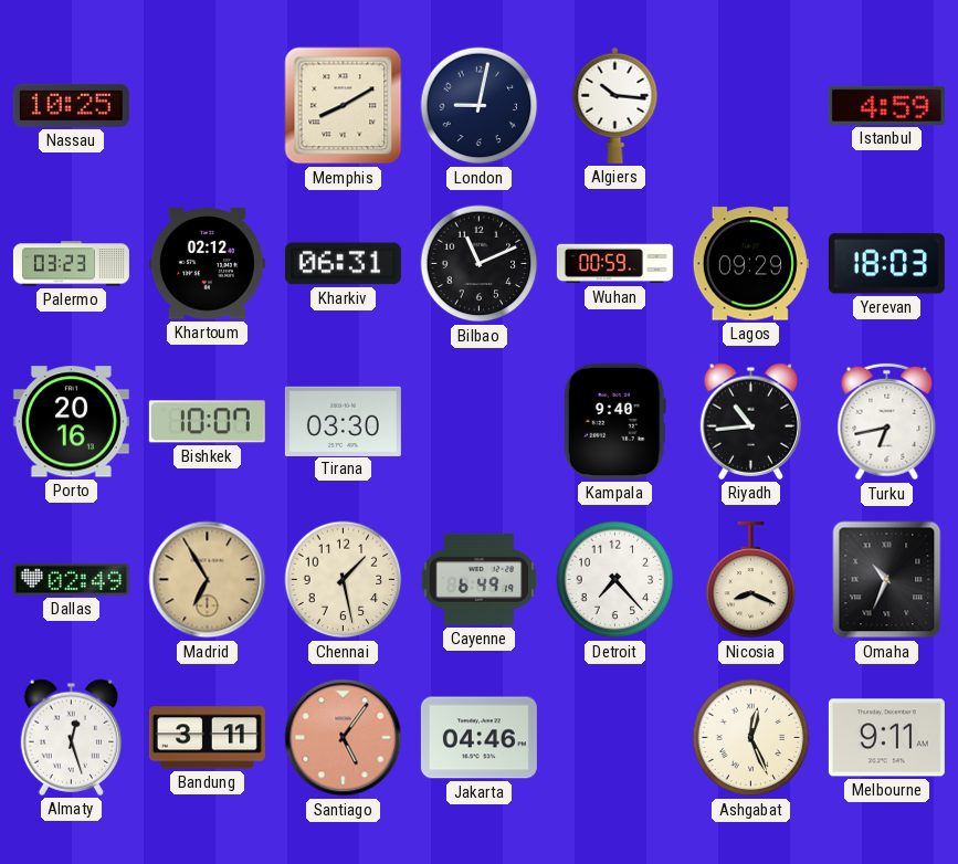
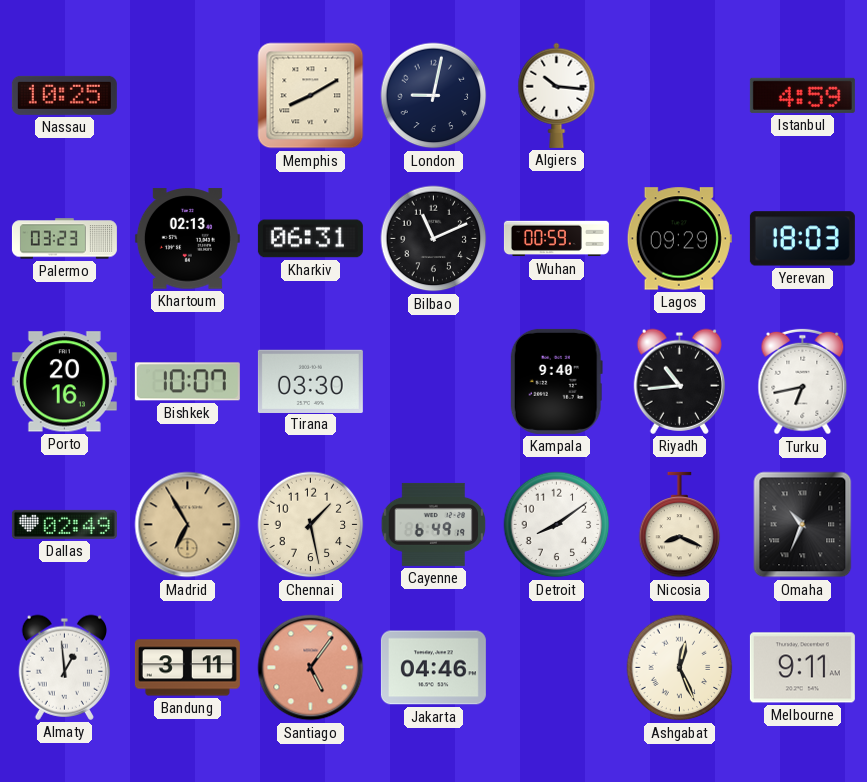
Khartoum: 02:12 -> 02:13
Detroit: 7:23 -> 8:09
Almaty: 12:27 -> 12:59
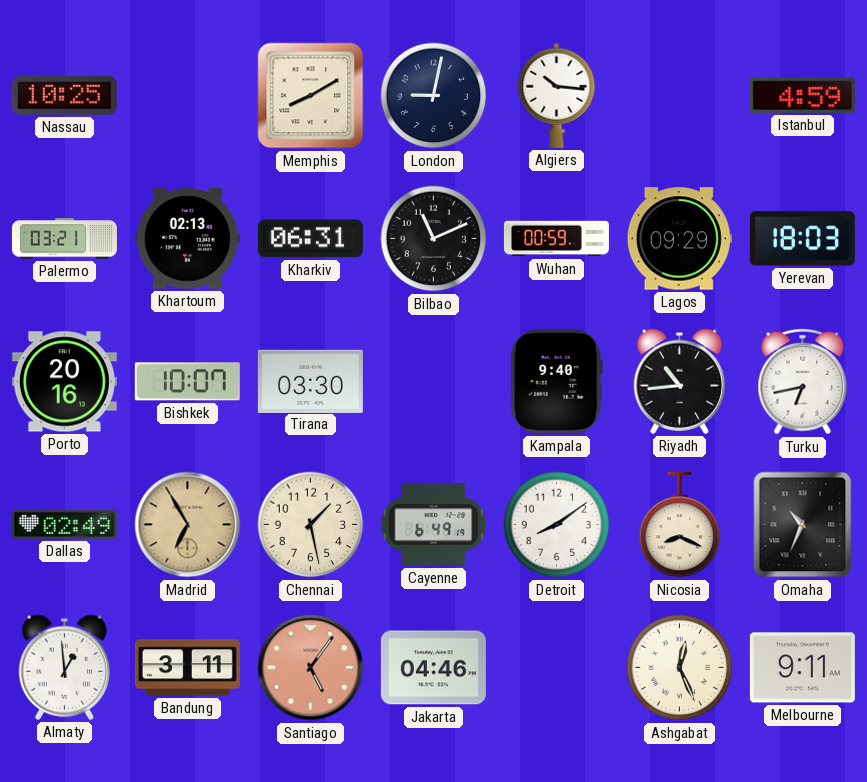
Palermo: 03:23 -> 03:21
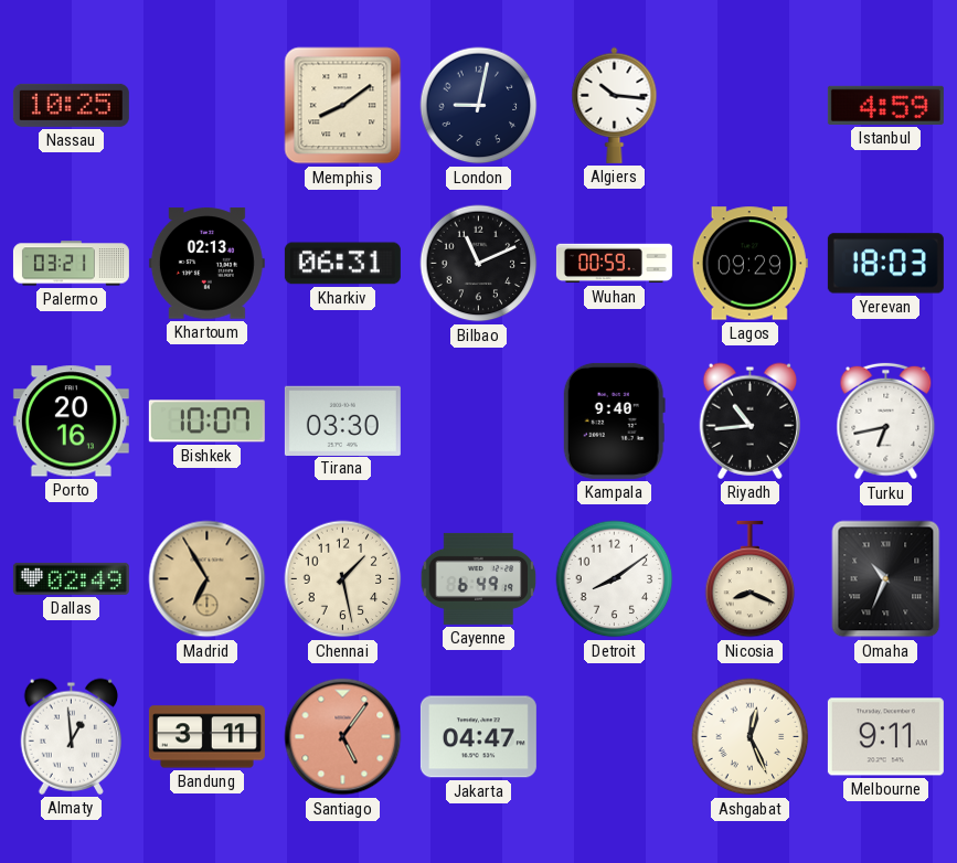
Memphis: 8:10 -> 8:09
Jakarta: 04:46 -> 04:47
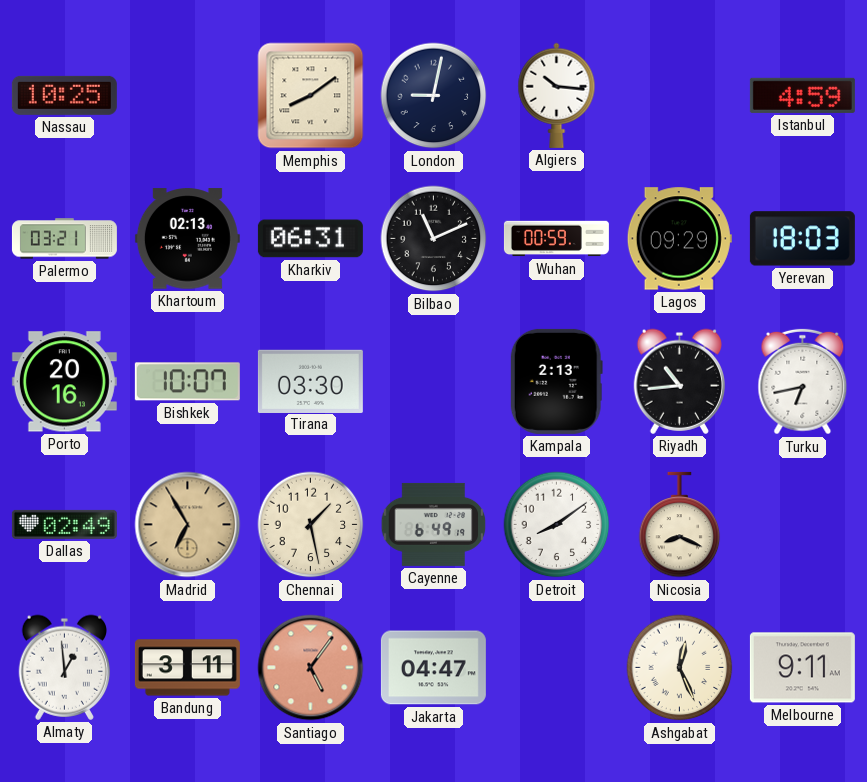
Kampala: 9:40 -> 2:13
Omaha: 10:34 -> none
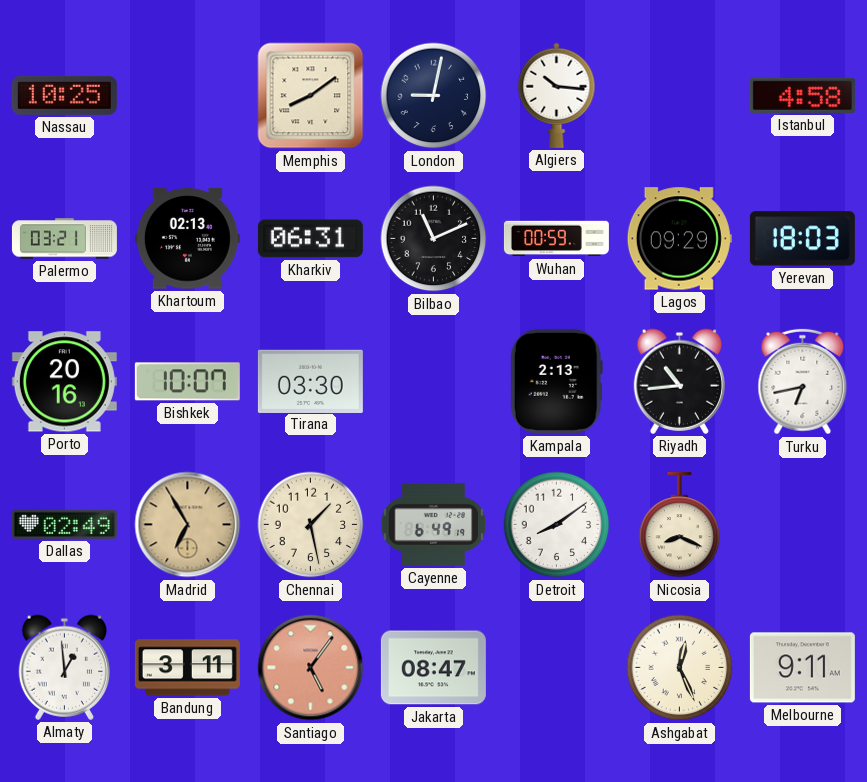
Istanbul: 4:59 -> 4:58
Jakarta: 04:47 -> 08:47
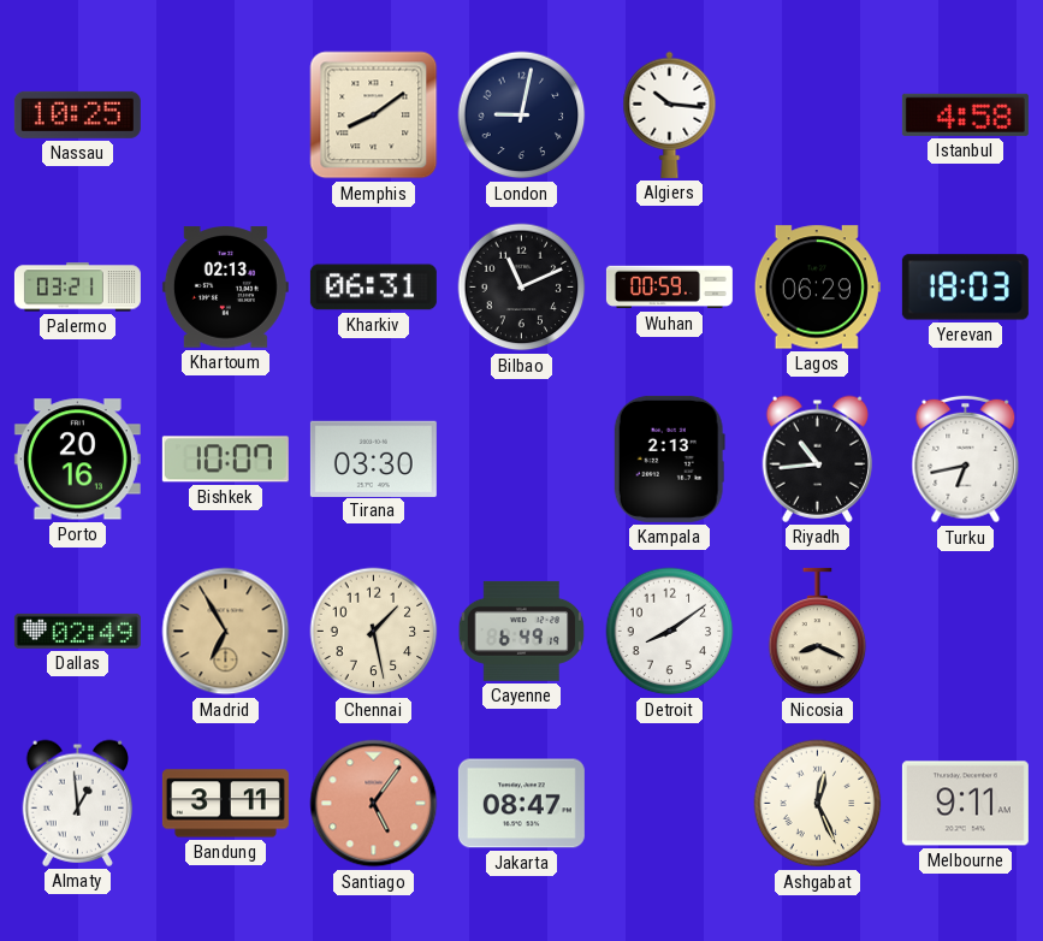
Lagos: 09:29 -> 06:29
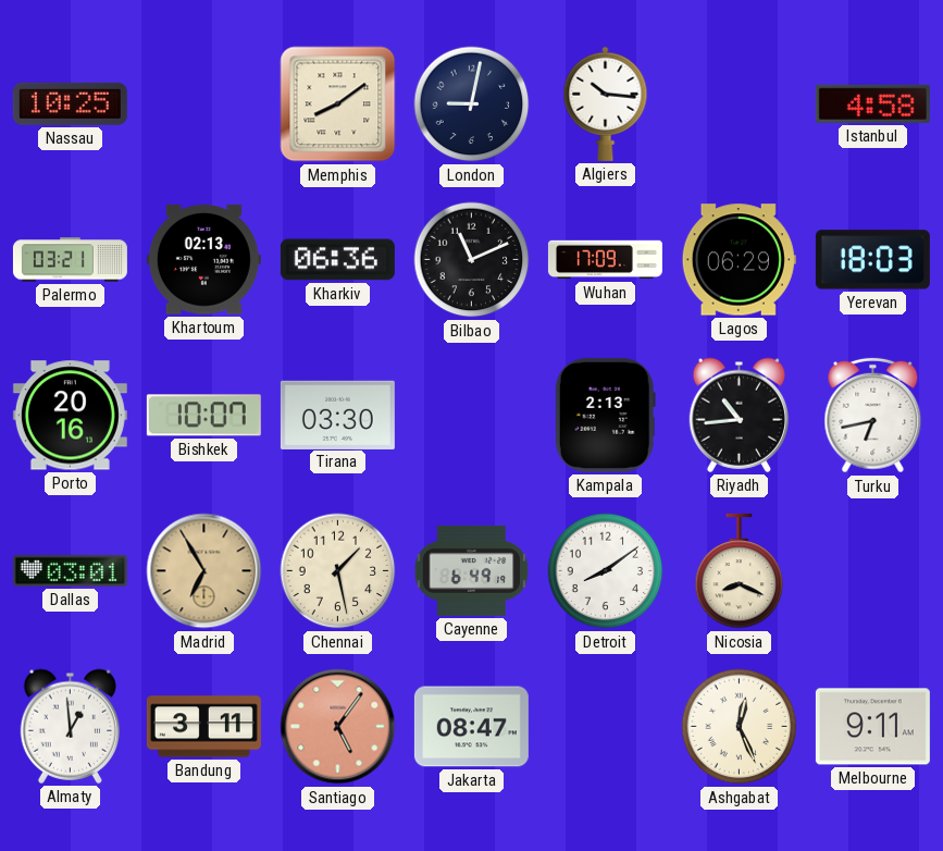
Kharkiv: 06:31 -> 06:36
Wuhan: 00:59 -> 17:09
Dallas: 02:49 -> 03:01
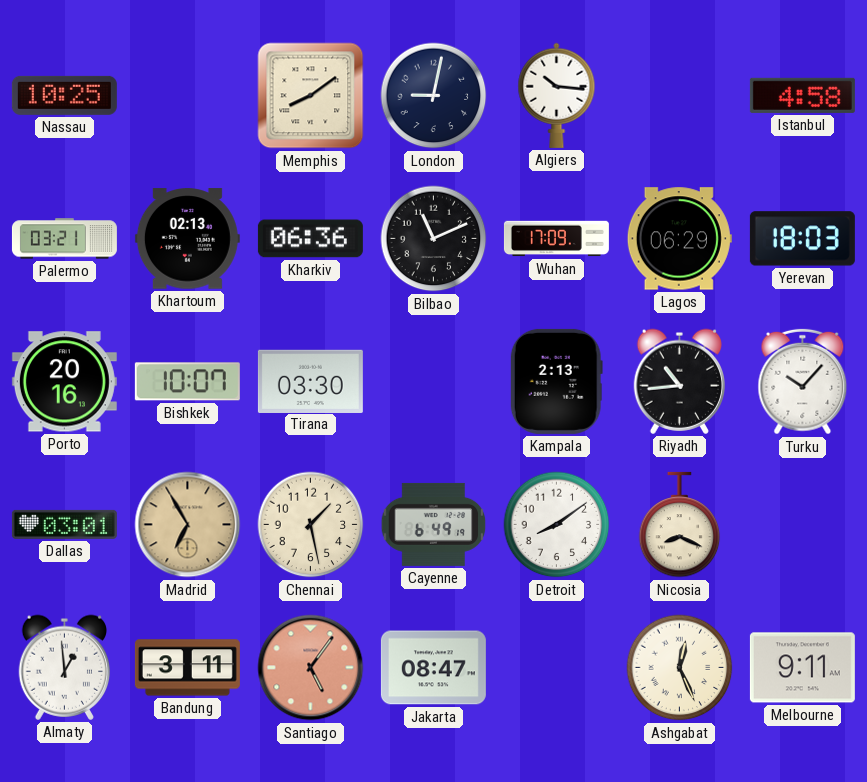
Turku: 6:43 -> 10:07
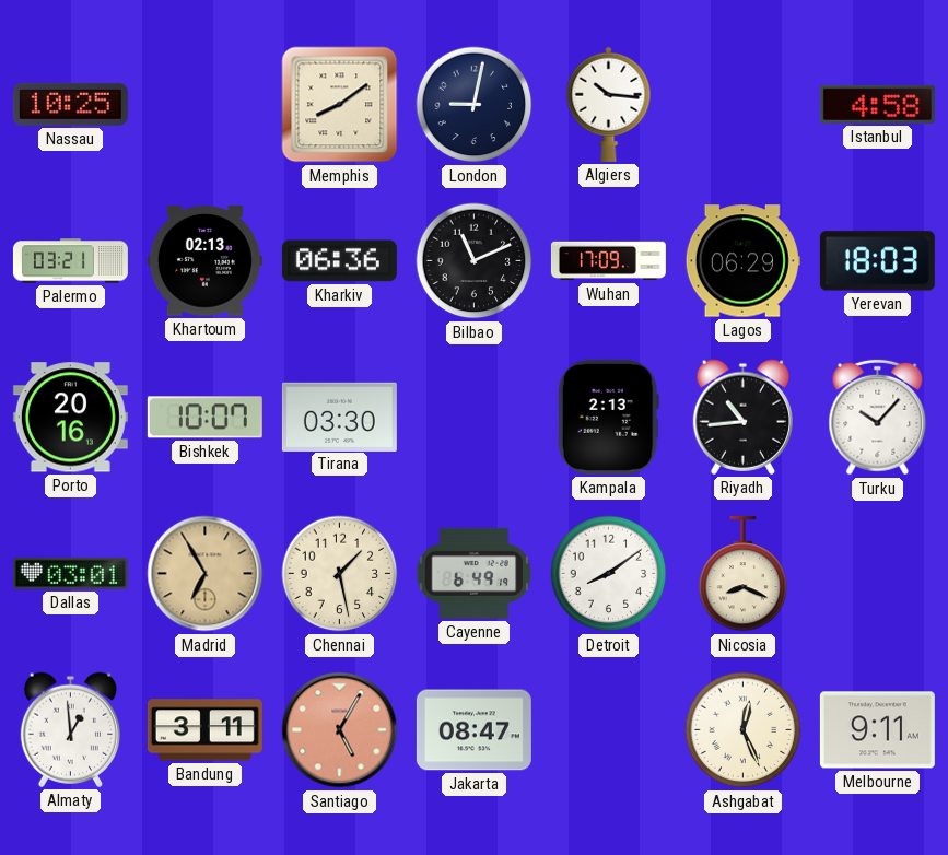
Santiago: 5:06 -> 5:05
